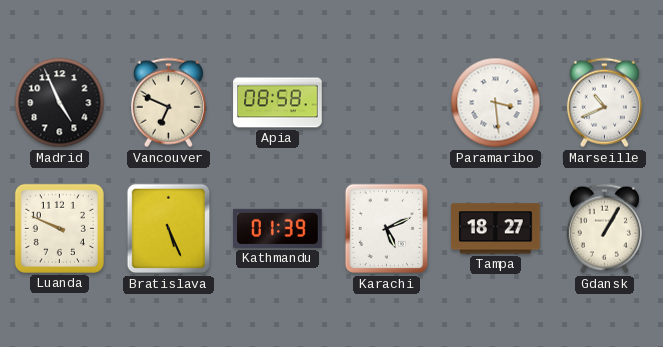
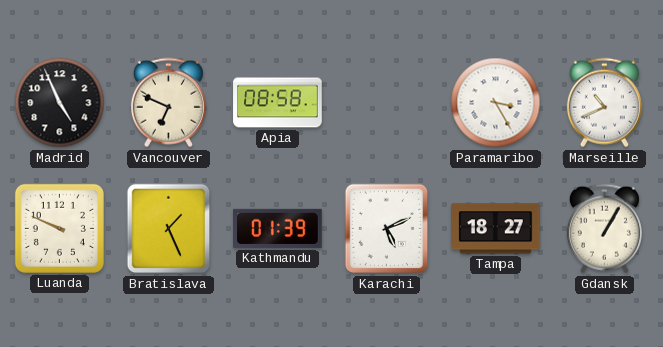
Paramaribo: 3:29 -> 3:25
Bratislava: 5:26 -> 1:26
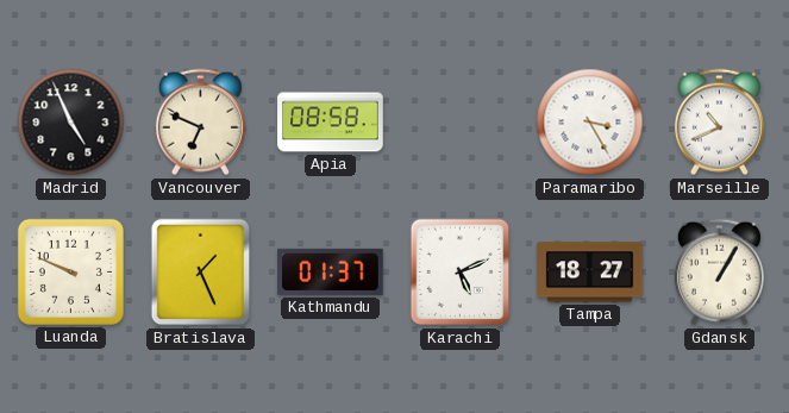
Kathmandu: 01:39 -> 01:37
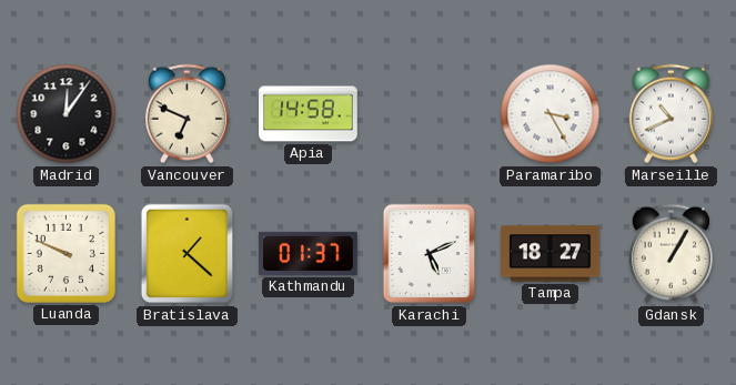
Madrid: 4:56 -> 12:06
Apia: 08:58 -> 14:58
Bratislava: 1:26 -> 1:22
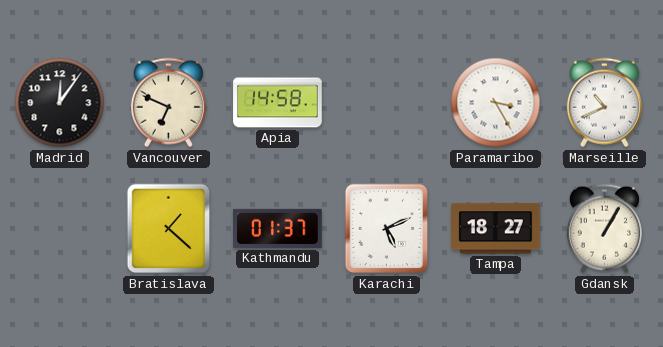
Luanda: 9:49 -> none
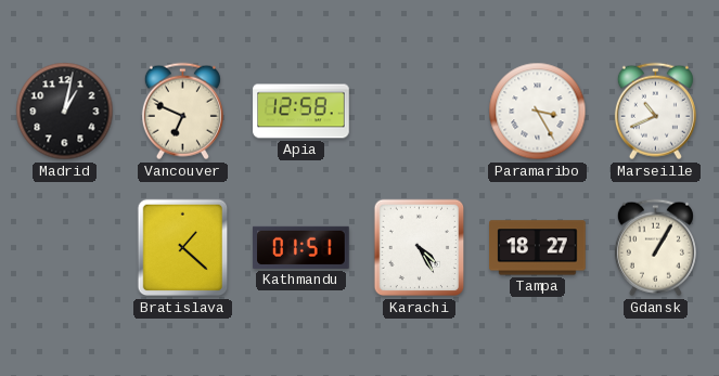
Madrid: 12:06 -> 1:02
Apia: 14:58 -> 12:58
Kathmandu: 01:37 -> 01:51
Karachi: 5:11 -> 4:25
